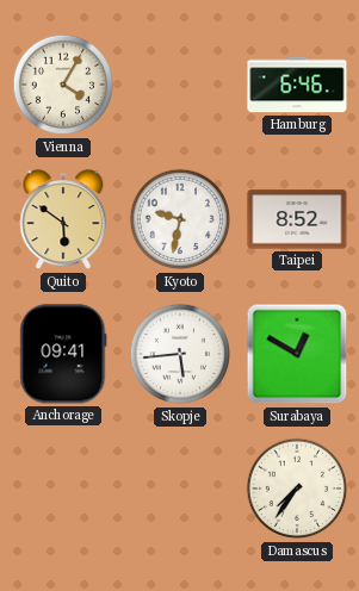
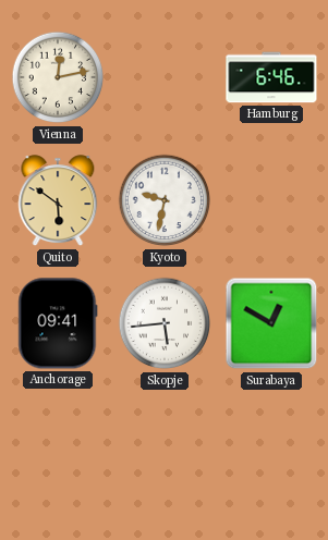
Vienna: 4:05 -> 12:13
Taipei: 8:52 -> none
Damascus: 7:36 -> none
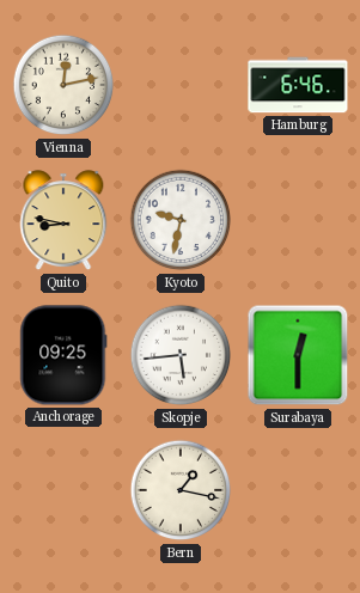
Quito: 5:51 -> 8:47
Anchorage: 09:41 -> 09:25
Surabaya: 12:50 -> 12:30
Bern: none -> 1:17
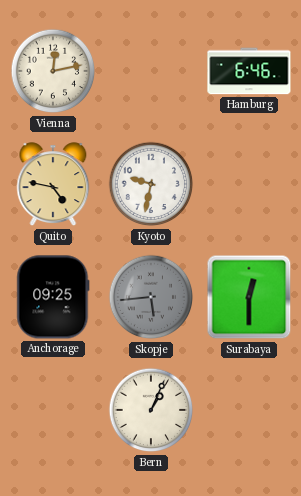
Quito: 8:47 -> 4:47
Skopje dial: white -> grey
Bern: 1:17 -> 1:04
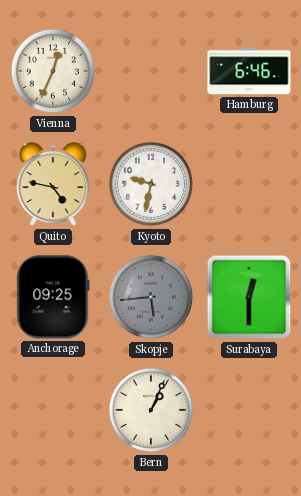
Vienna: 12:13 -> 12:34
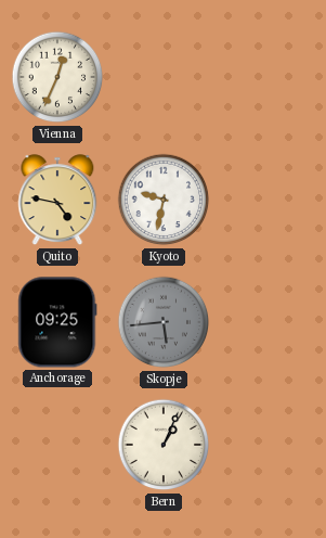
Hamburg: 6:46 -> none
Surabaya: 12:30 -> none
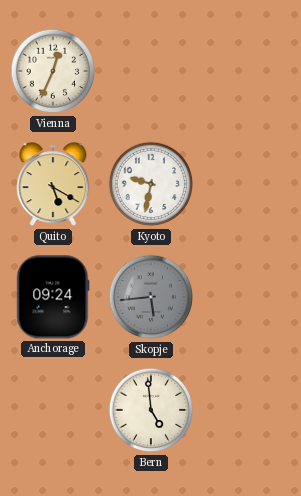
Quito: 4:47 -> 5:20
Anchorage: 09:25 -> 09:24
Bern: 1:04 -> 4:59
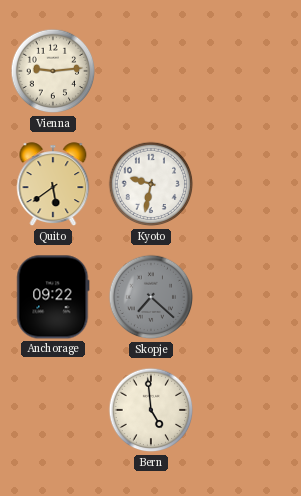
Vienna: 12:34 -> 9:14
Quito: 5:20 -> 5:39
Anchorage: 09:24 -> 09:22
Skopje: 5:44 -> 7:22
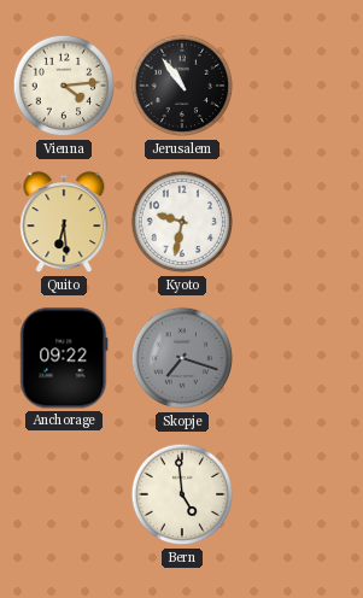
Vienna: 9:14 -> 4:14
Jerusalem: none -> 10:54
Quito: 5:39 -> 6:29
Skopje: 7:22 -> 7:18
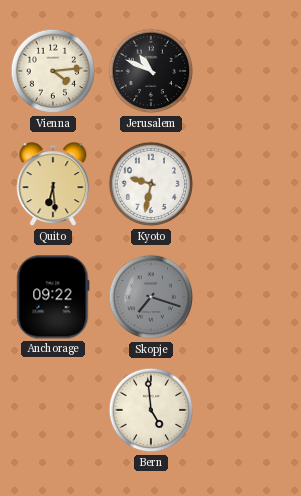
Jerusalem: 10:54 -> 10:49
